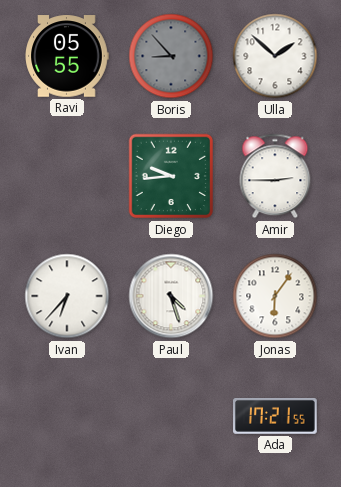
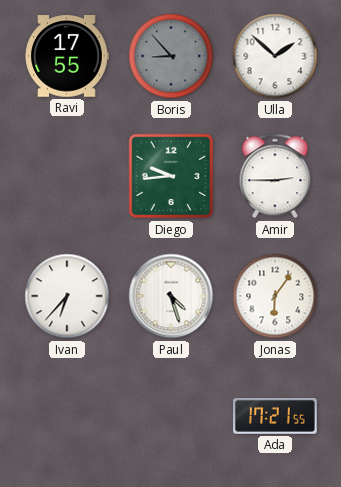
Ravi: 05:55 -> 17:55
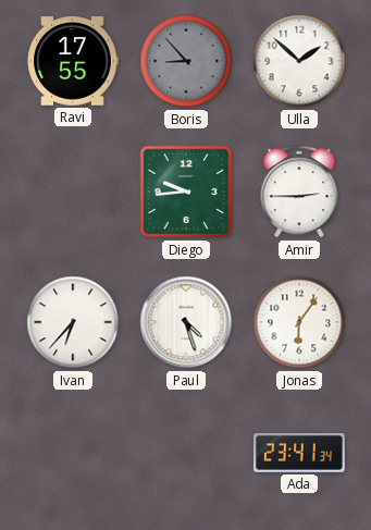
Ada: 17:21 -> 23:41
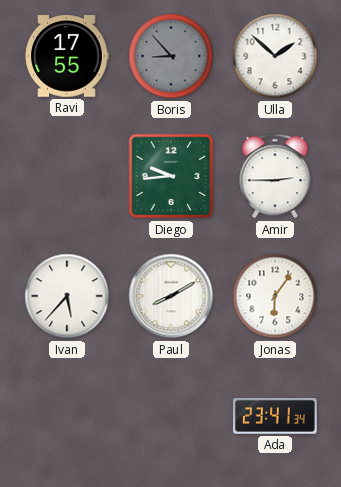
Ivan: 6:37 -> 5:37
Paul: 4:27 -> 8:10
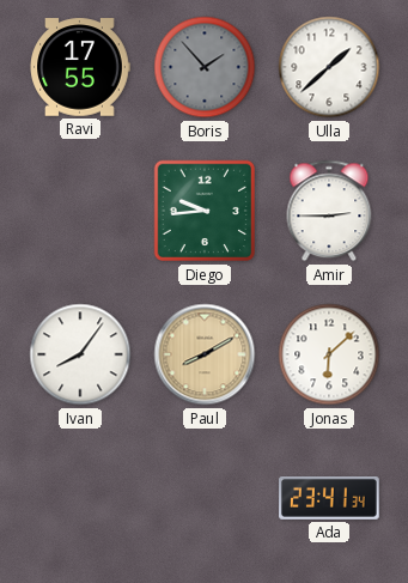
Boris: 8:53 -> 1:53
Ulla: 1:52 -> 1:38
Ivan: 5:37 -> 8:06
Paul dial: white -> champagne
Jonas: 6:06 -> 6:08
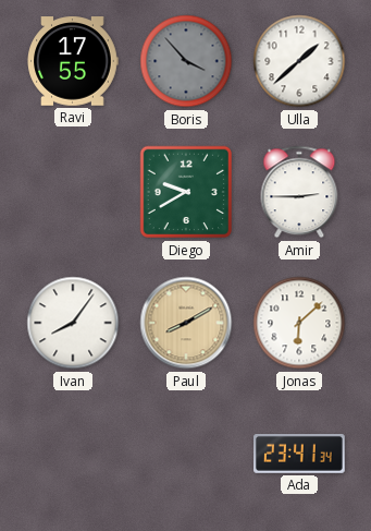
Boris: 1:53 -> 3:53
Diego: 9:44 -> 9:40
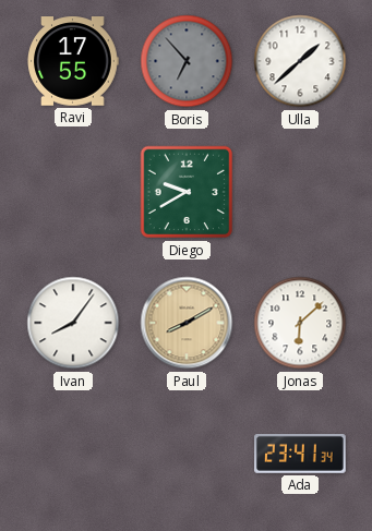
Boris: 3:53 -> 6:53
Amir: 2:45 -> none
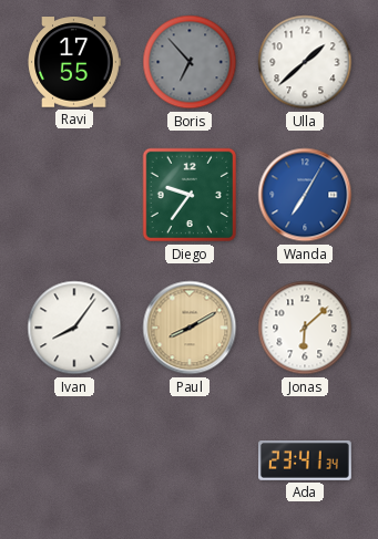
Diego: 9:40 -> 9:36
Wanda: none -> 7:05
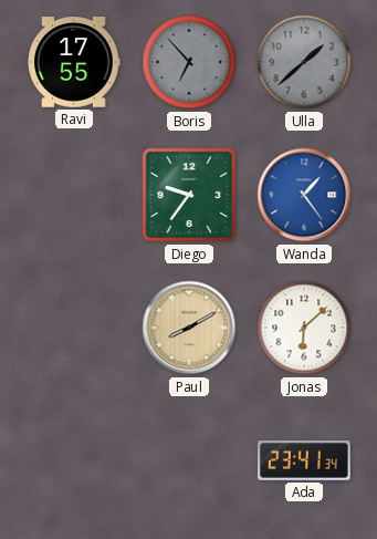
Ulla dial: white -> grey
Wanda: 7:05 -> 1:24
Ivan: 8:06 -> none
